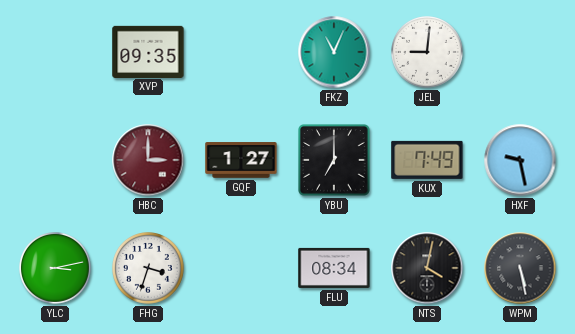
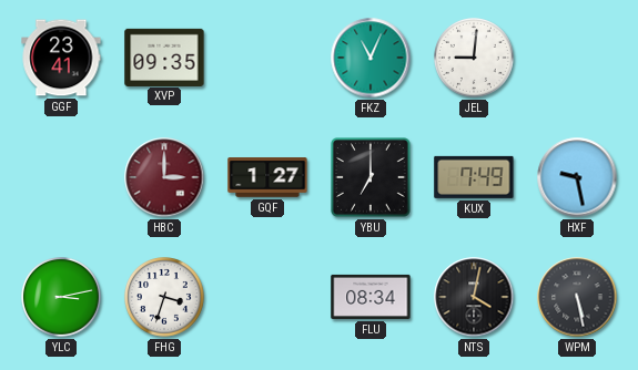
GGF: none -> 23:41
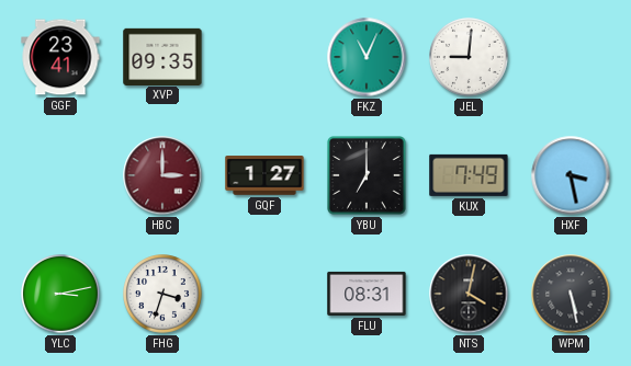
HXF: 9:28 -> 3:28
FLU: 08:34 -> 08:31
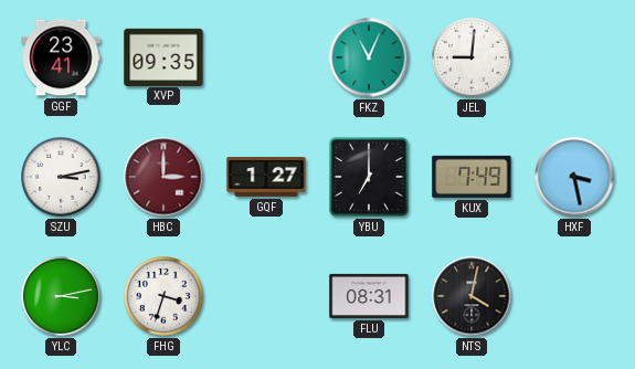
SZU: none -> 3:13
WPM: 5:28 -> none
